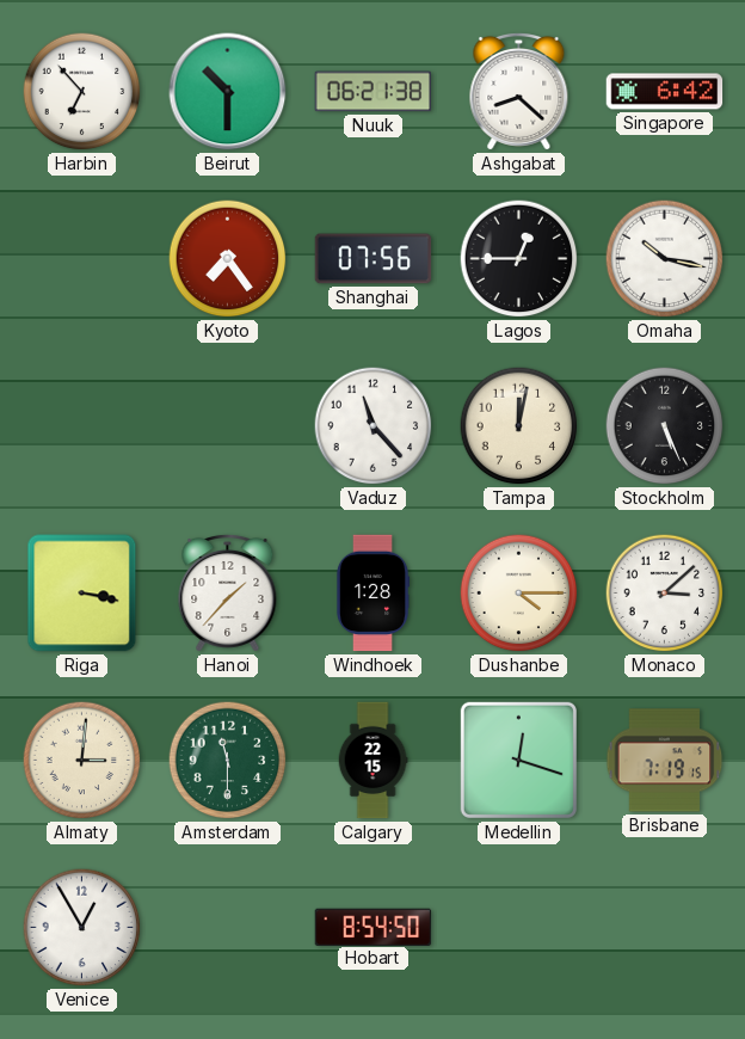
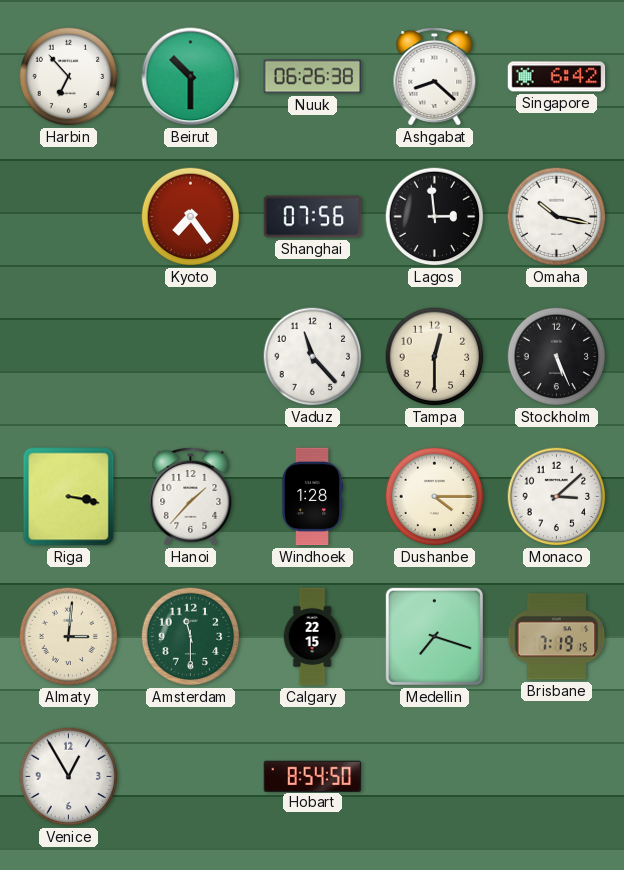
Nuuk: 06:21 -> 06:26
Lagos: 12:45 -> 2:59
Tampa: 12:02 -> 12:30
Medellin: 12:18 -> 7:18
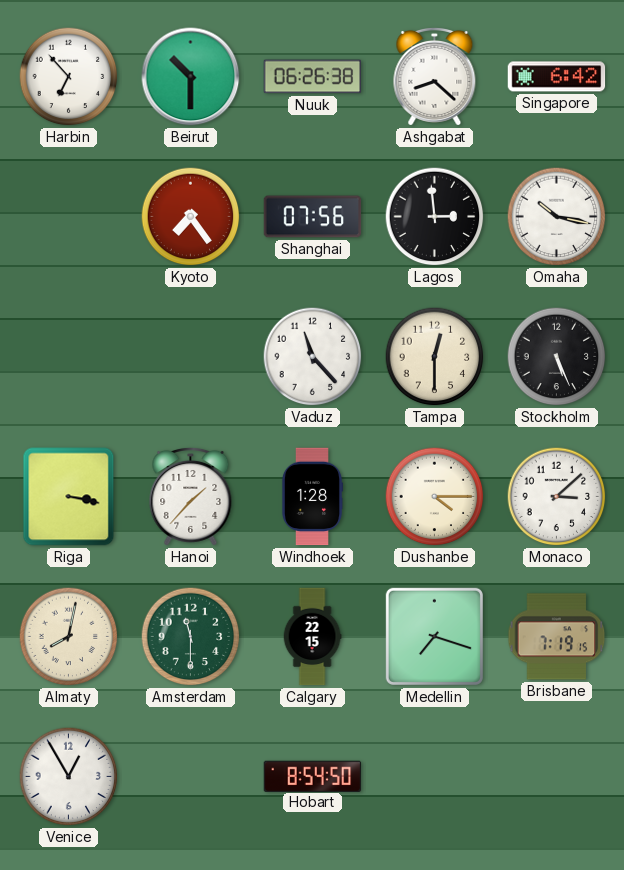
Almaty: 3:01 -> 8:02
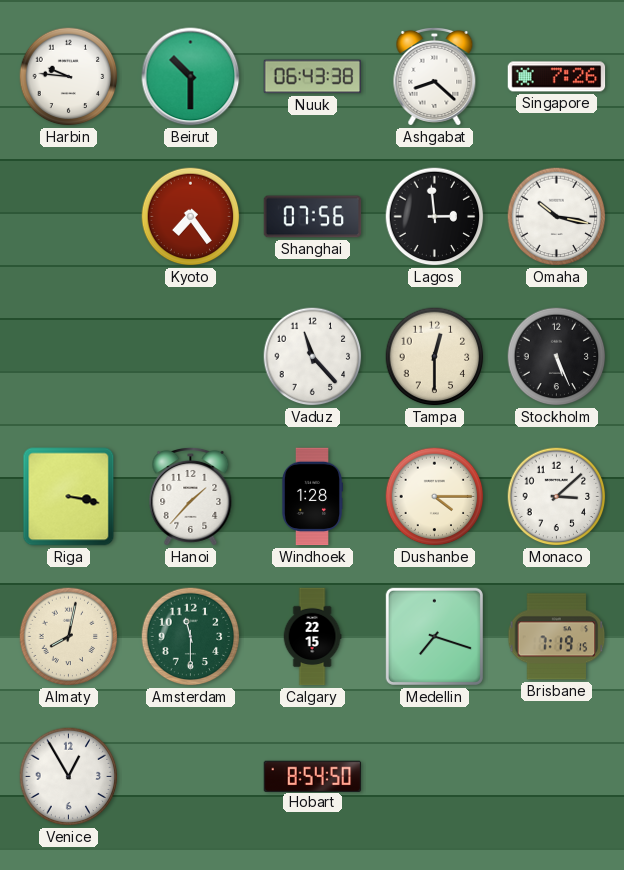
Harbin: 6:53 -> 9:46
Nuuk: 06:26 -> 06:43
Singapore: 6:42 -> 7:26
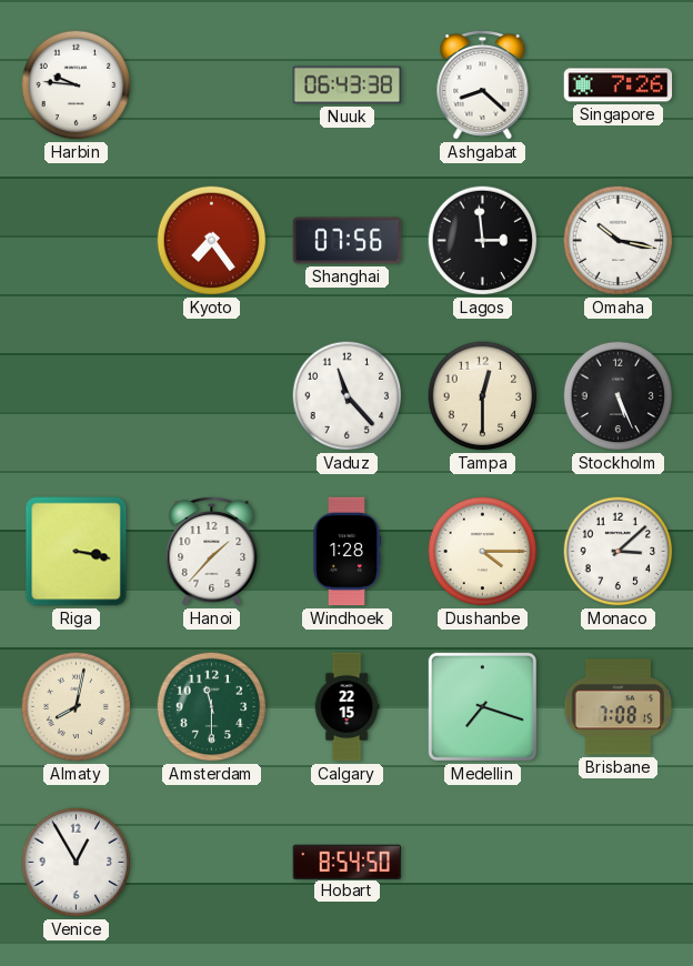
Beirut: 10:30 -> none
Brisbane: 7:19 -> 7:08
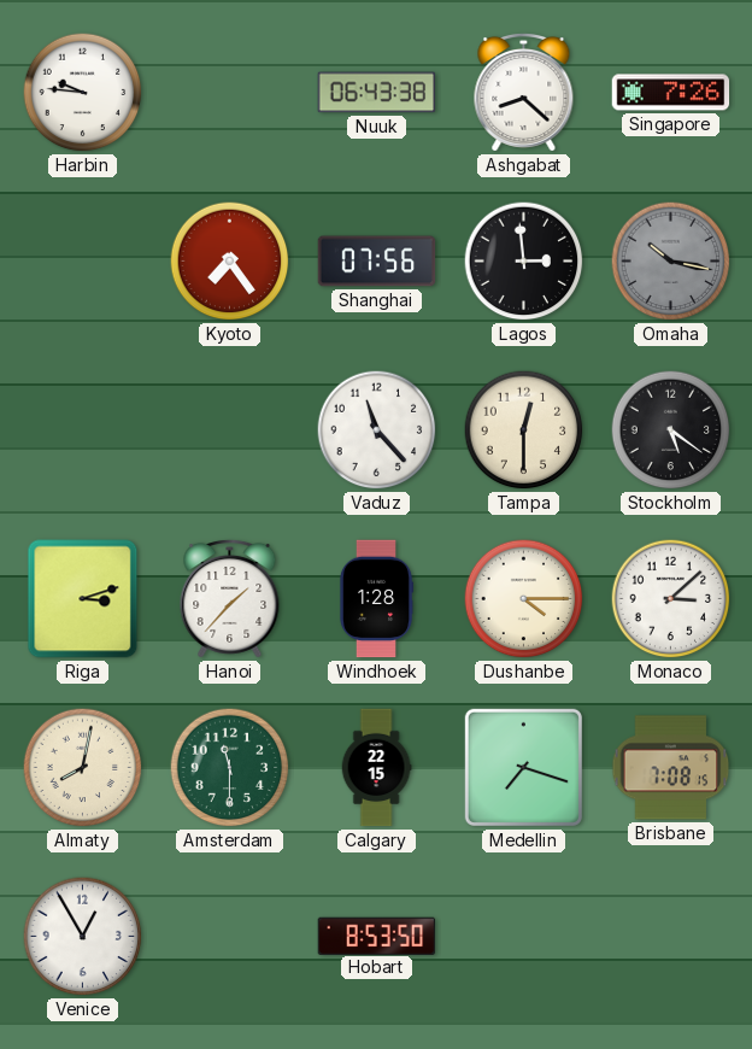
Omaha dial: white -> grey
Stockholm: 5:26 -> 5:21
Riga: 3:17 -> 3:12
Hobart: 8:54 -> 8:53
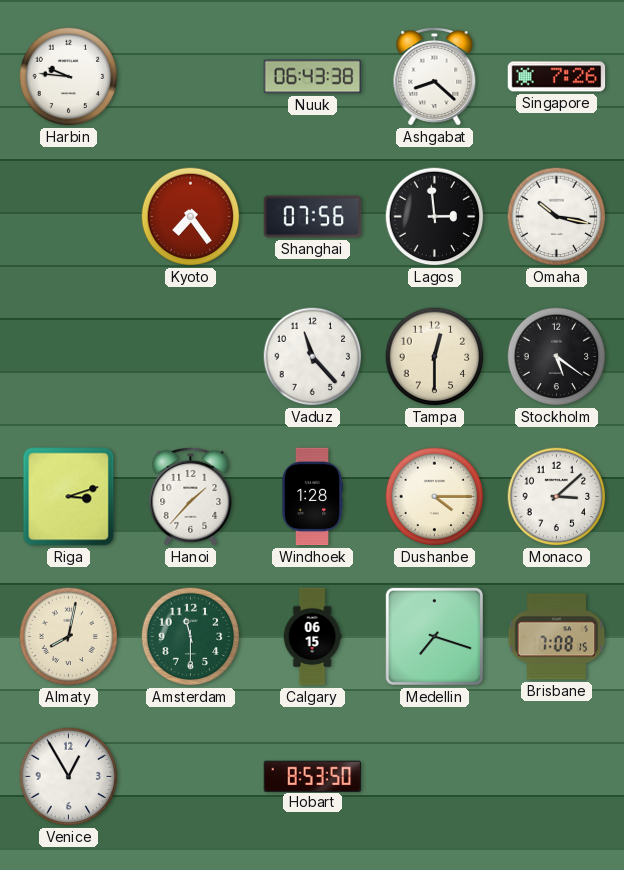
Omaha dial: grey -> white
Calgary: 22:15 -> 06:15
